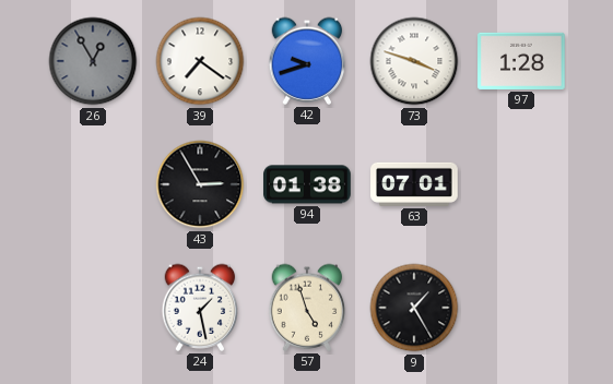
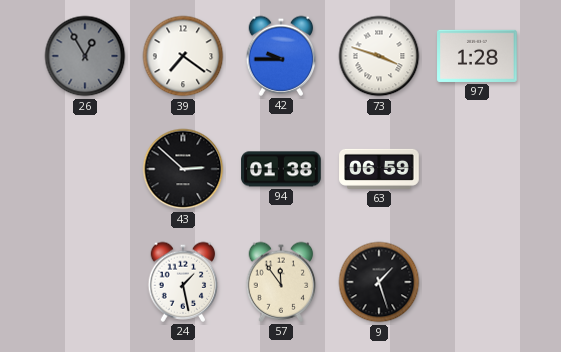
42: 9:42 -> 9:45
43: 2:55 -> 2:52
63: 07:01 -> 06:59
57: 4:57 -> 11:54
9: 1:25 -> 1:27
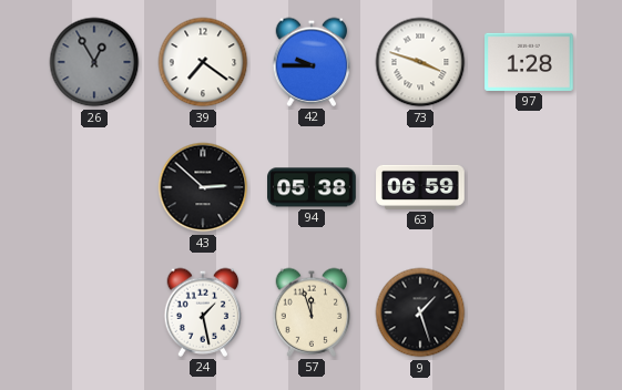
94: 01:38 -> 05:38
57: 11:54 -> 11:57
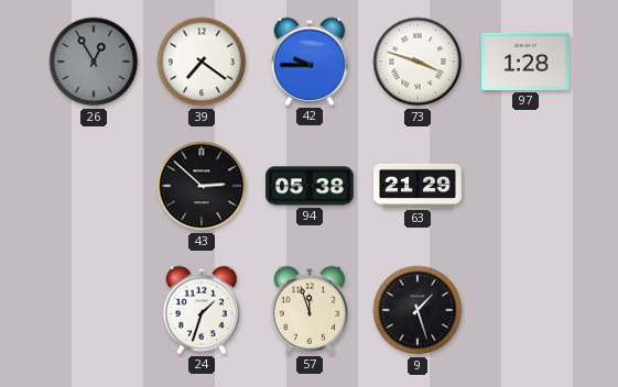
63: 06:59 -> 21:29
24: 1:28 -> 1:33
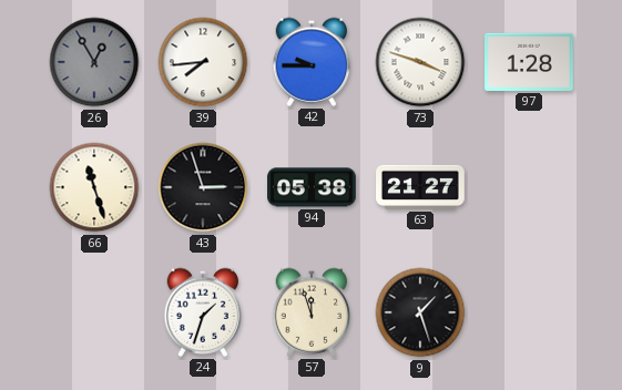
39: 7:21 -> 7:44
66: none -> 11:27
43: 2:52 -> 2:57
63: 21:29 -> 21:27
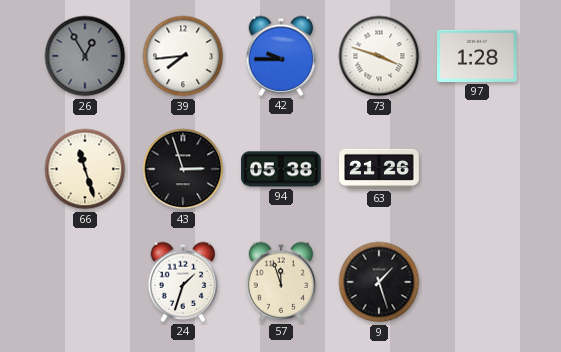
63: 21:27 -> 21:26
